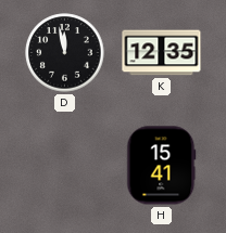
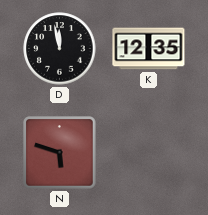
N: none -> 5:48
H: 15:41 -> none
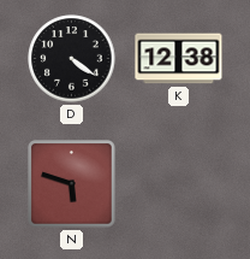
D: 11:58 -> 4:21
K: 12:35 -> 12:38
